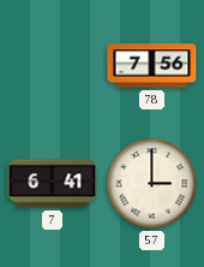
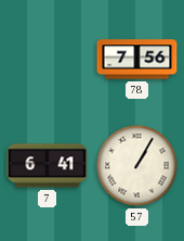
57: 3:00 -> 1:05
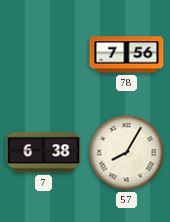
7: 6:41 -> 6:38
57: 1:05 -> 8:05
